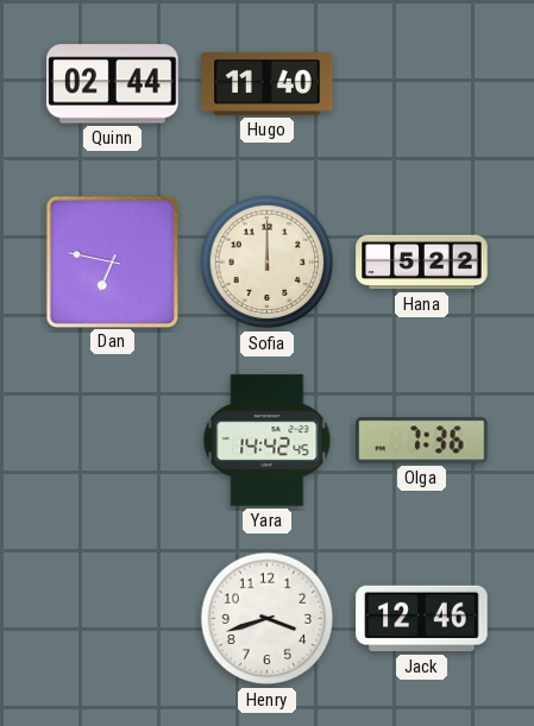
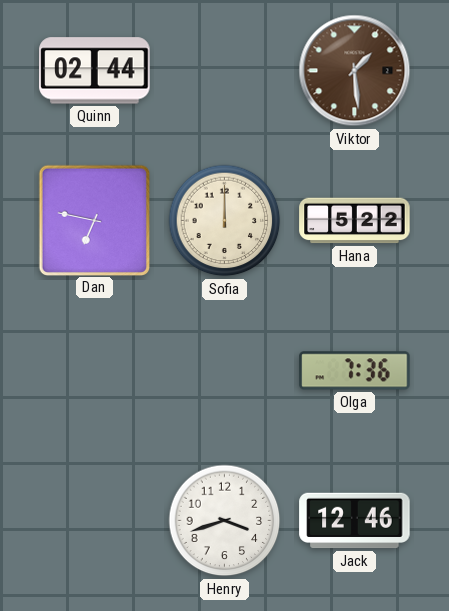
Hugo: 11:40 -> none
Viktor: none -> 1:29
Yara: 14:42 -> none
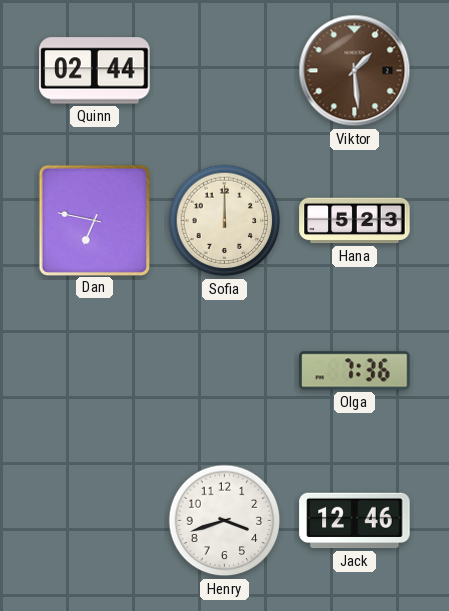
Hana: 5:22 -> 5:23
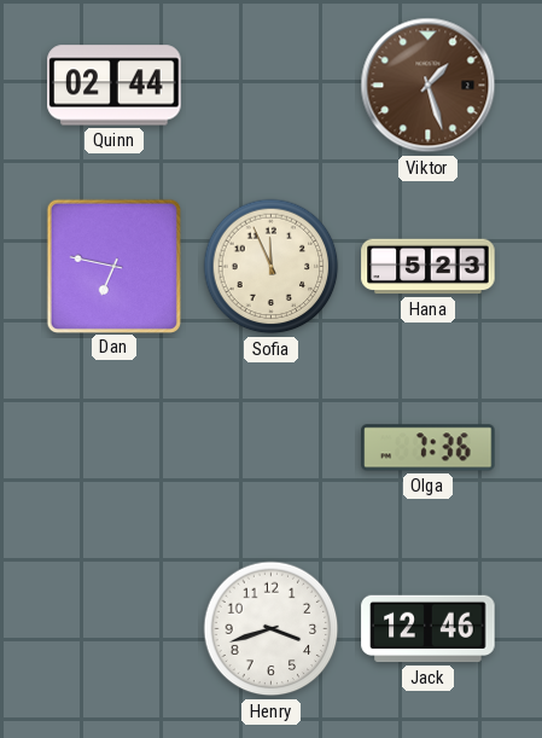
Viktor: 1:29 -> 1:27
Sofia: 12:00 -> 11:56
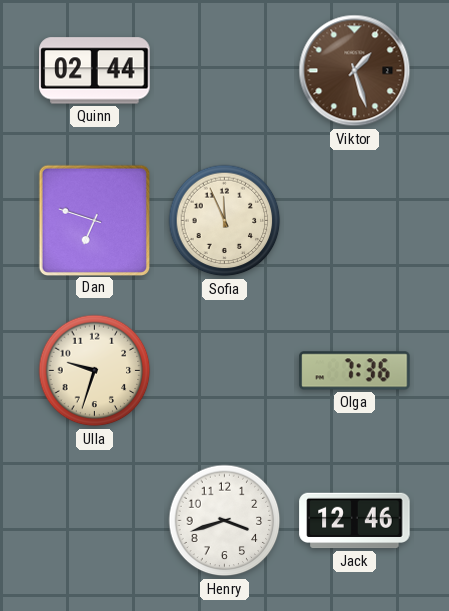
Dan: 6:47 -> 6:48
Hana: 5:23 -> none
Ulla: none -> 9:33
